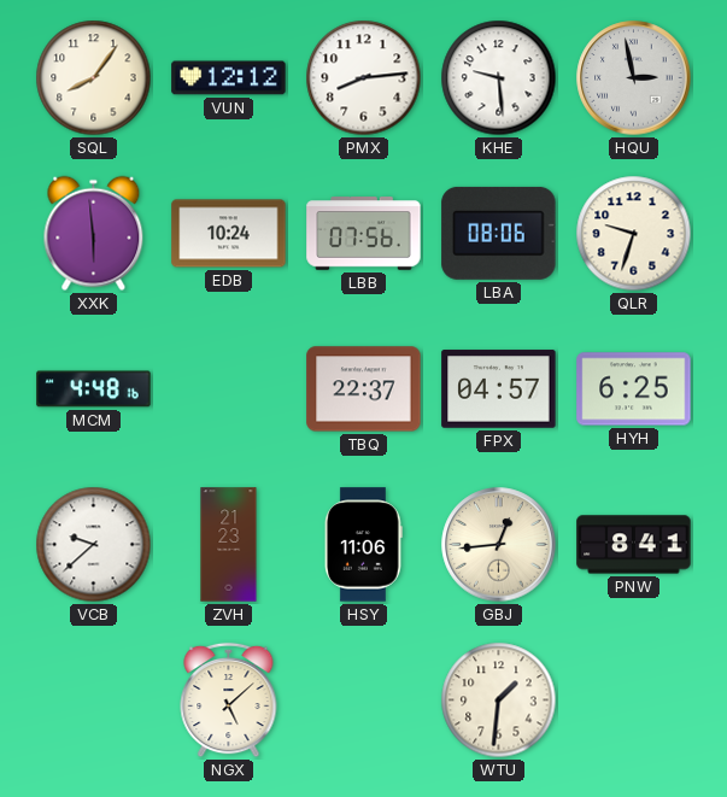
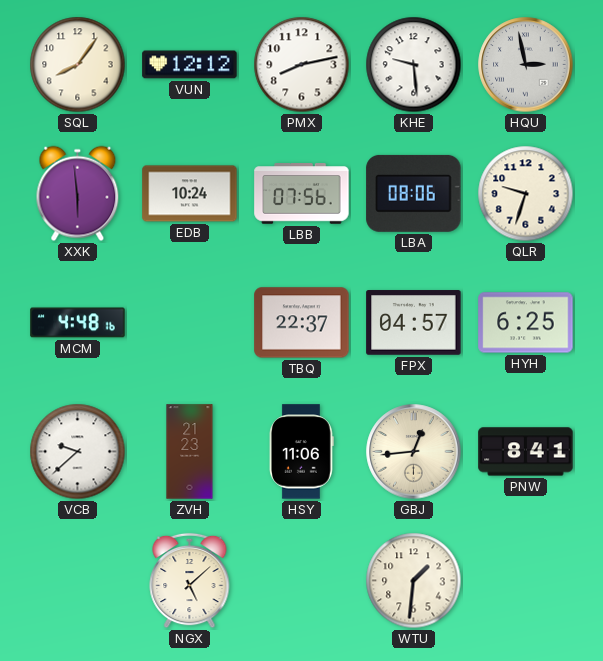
PMX: 8:14 -> 8:13
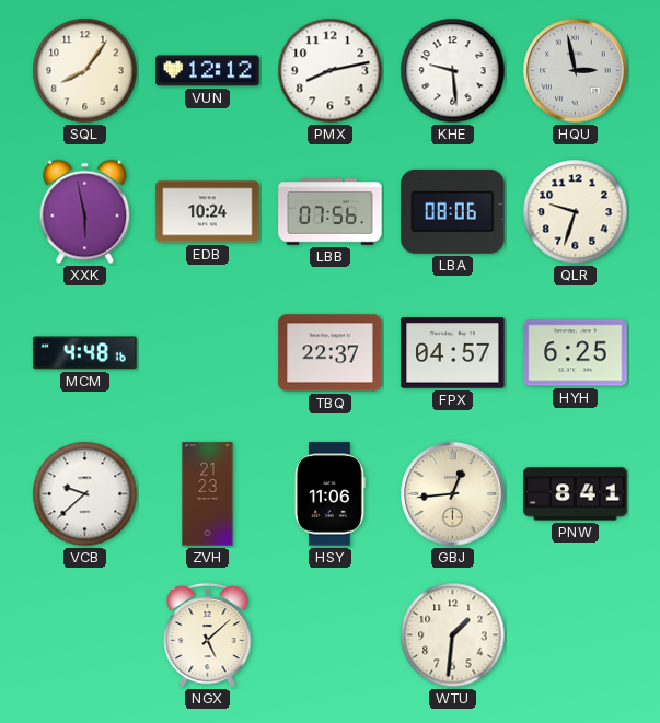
XXK: 5:59 -> 5:58
